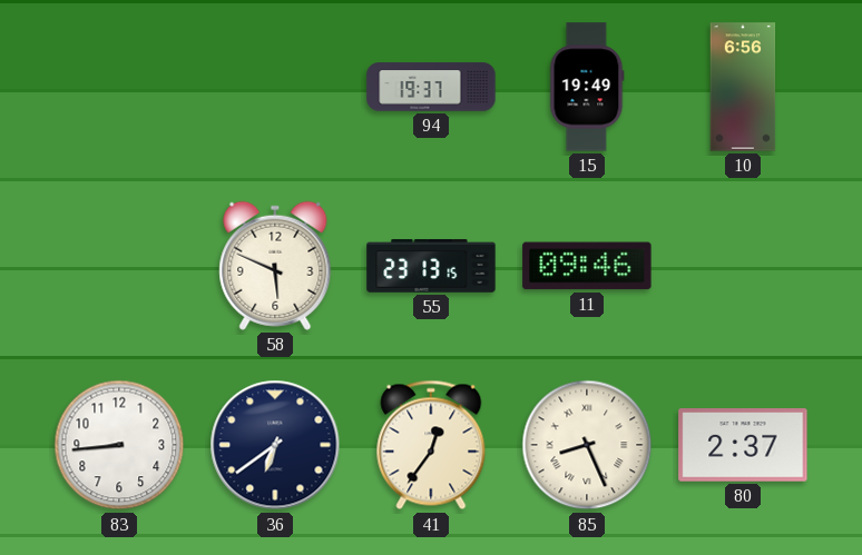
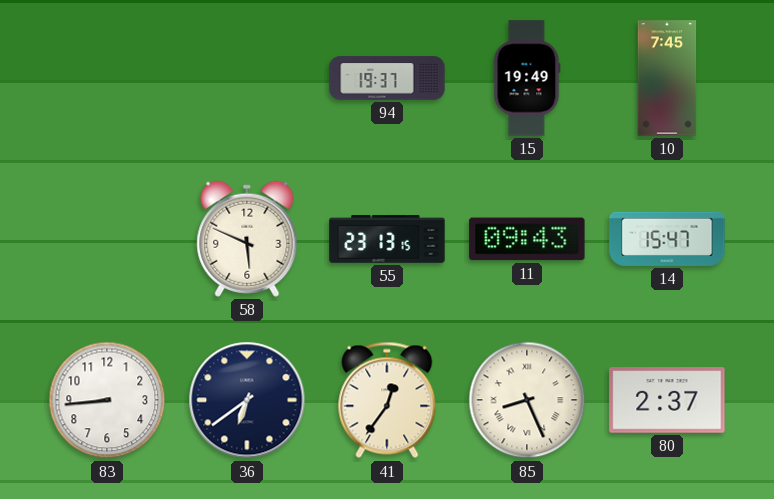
10: 6:56 -> 7:45
11: 09:46 -> 09:43
14: none -> 15:47
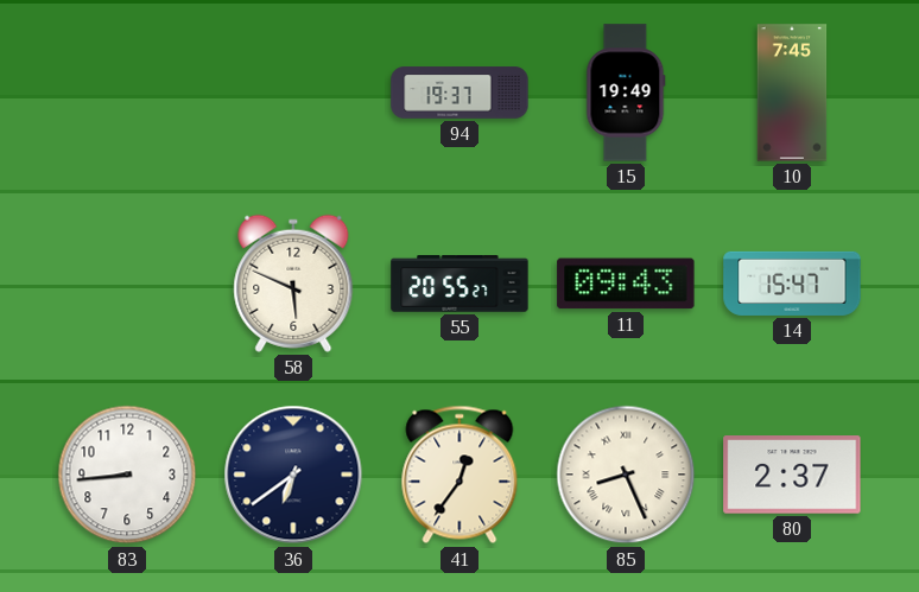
55: 23:13 -> 20:55
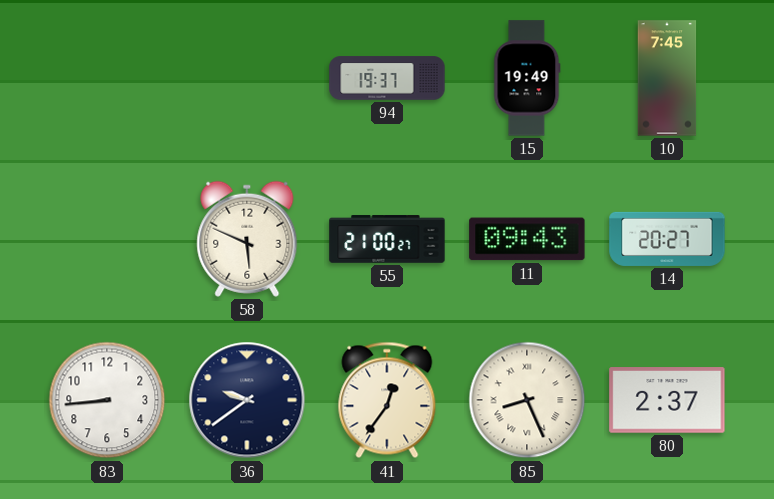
55: 20:55 -> 21:00
14: 15:47 -> 20:27
36: 6:39 -> 9:39
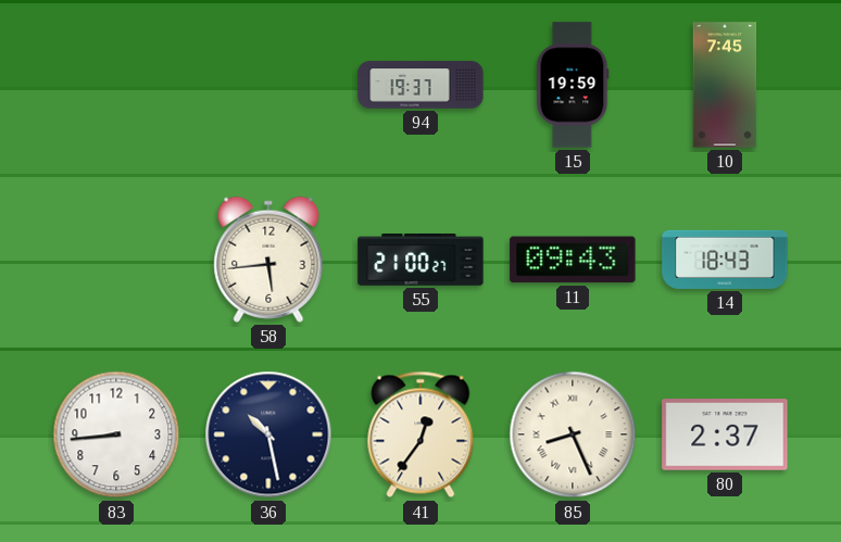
15: 19:49 -> 19:59
58: 5:49 -> 5:44
14: 20:27 -> 18:43
36: 9:39 -> 10:28
